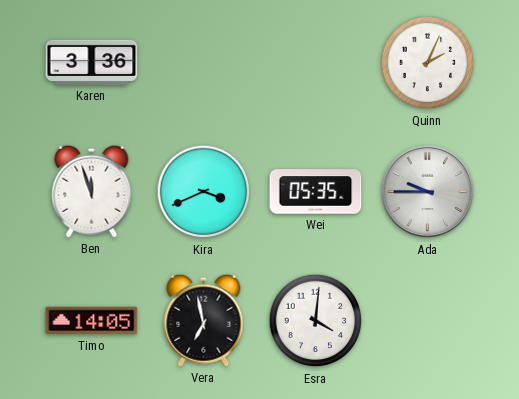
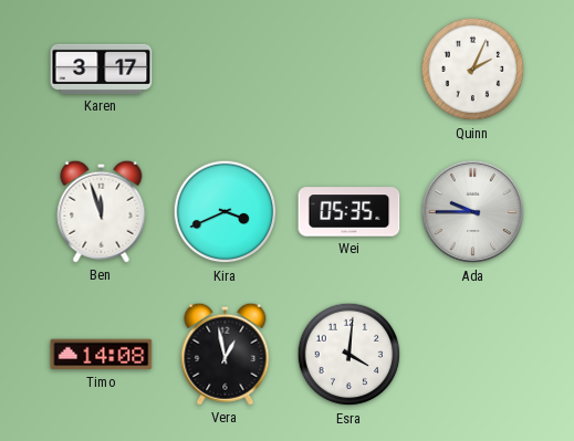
Karen: 3:36 -> 3:17
Timo: 14:05 -> 14:08
Vera: 6:58 -> 12:58
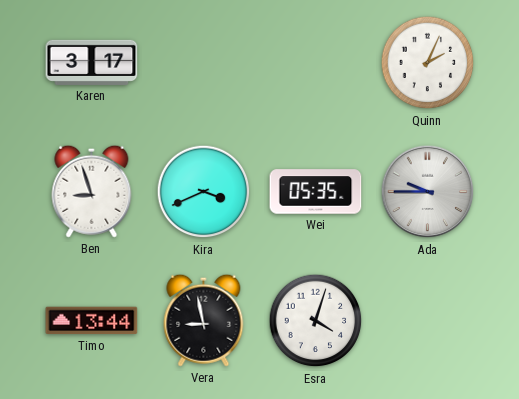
Ben: 11:57 -> 8:57
Timo: 14:08 -> 13:44
Vera: 12:58 -> 8:58
Esra: 4:01 -> 4:03
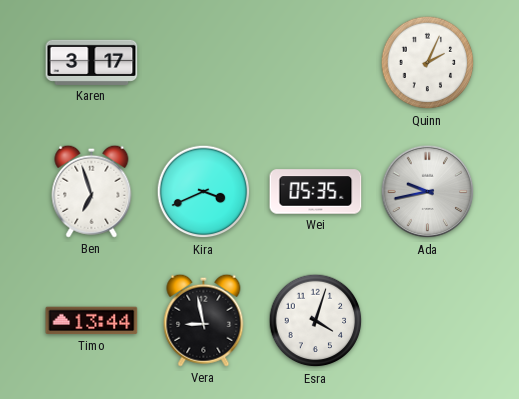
Ben: 8:57 -> 6:57
Ada: 9:45 -> 9:43
